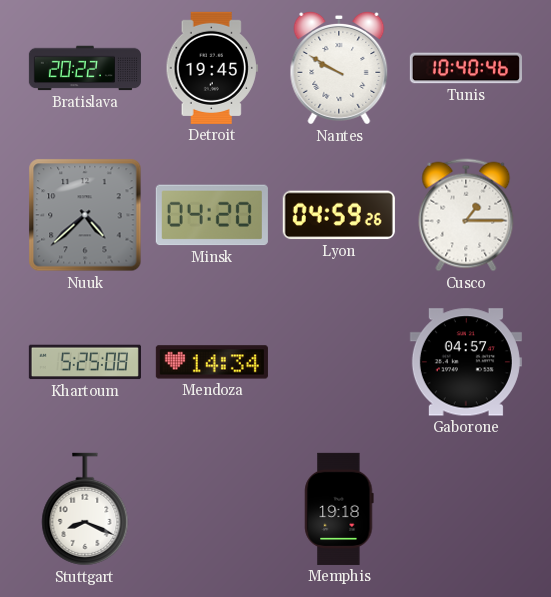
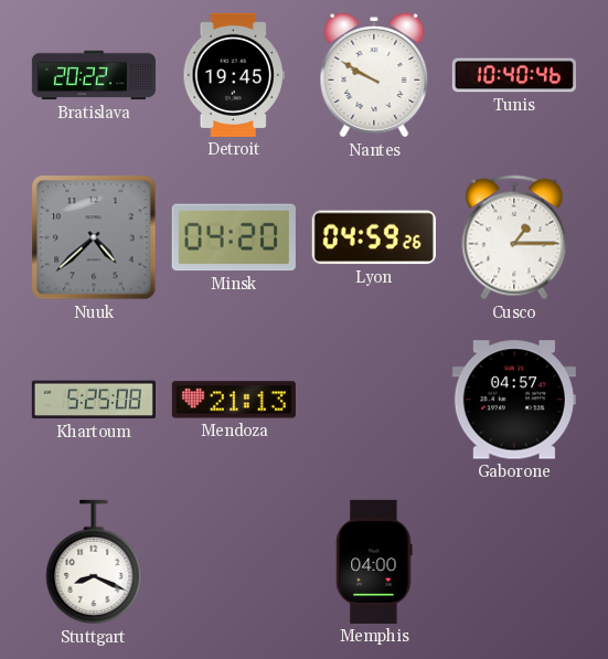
Mendoza: 14:34 -> 21:13
Memphis: 19:18 -> 04:00
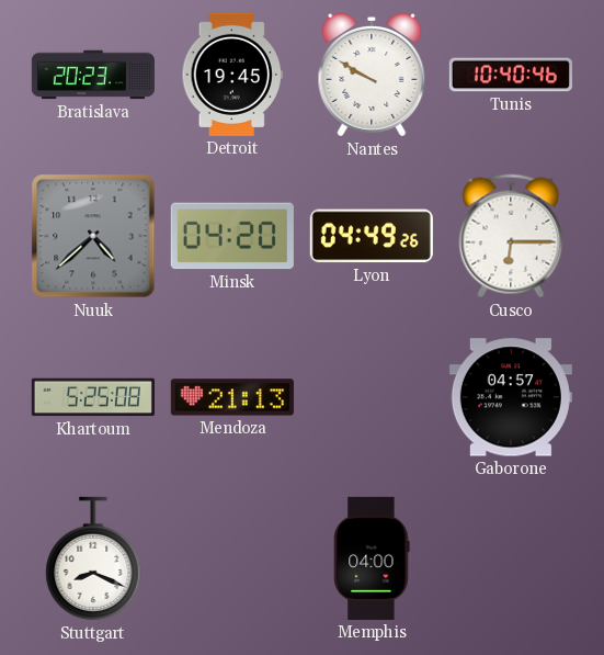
Bratislava: 20:22 -> 20:23
Lyon: 04:59 -> 04:49
Cusco: 1:15 -> 6:15
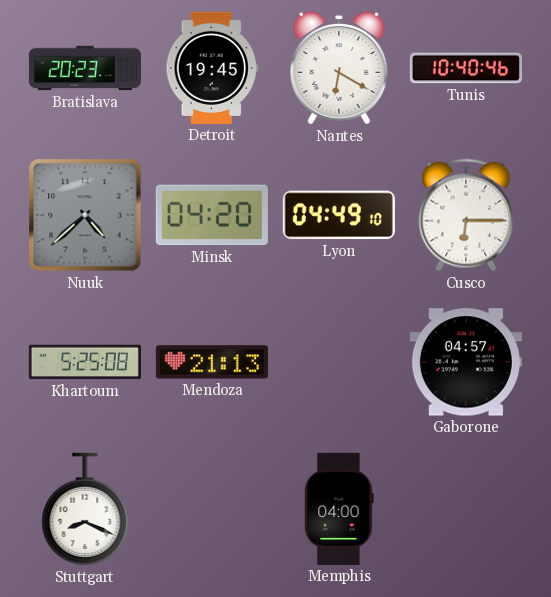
Nantes: 9:50 -> 6:20
Lyon: 04:49:26 -> 04:49:10
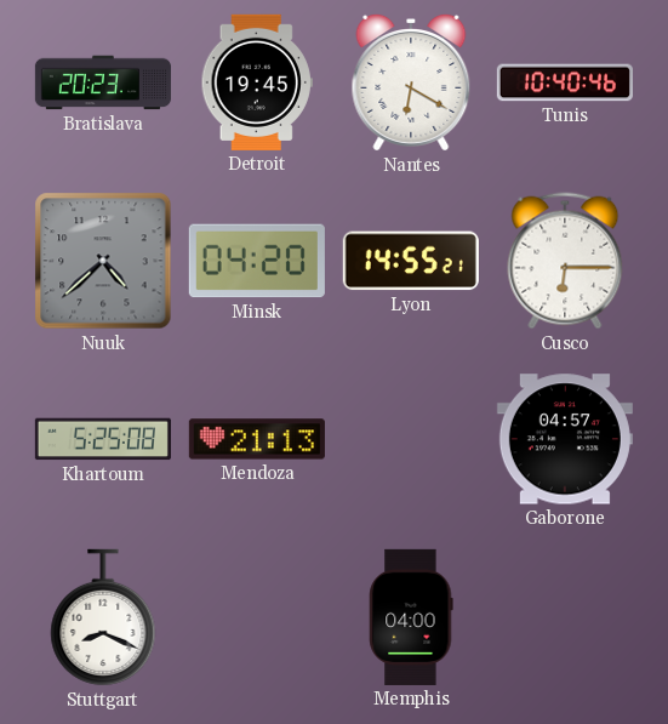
Lyon: 04:49 -> 14:55
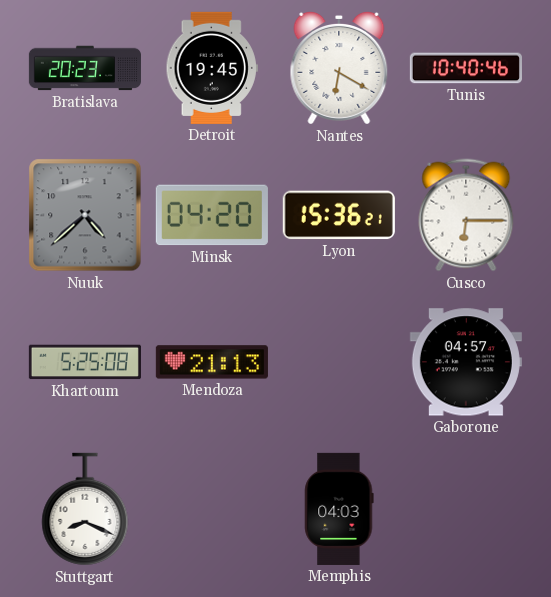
Lyon: 14:55 -> 15:36
Memphis: 04:00 -> 04:03
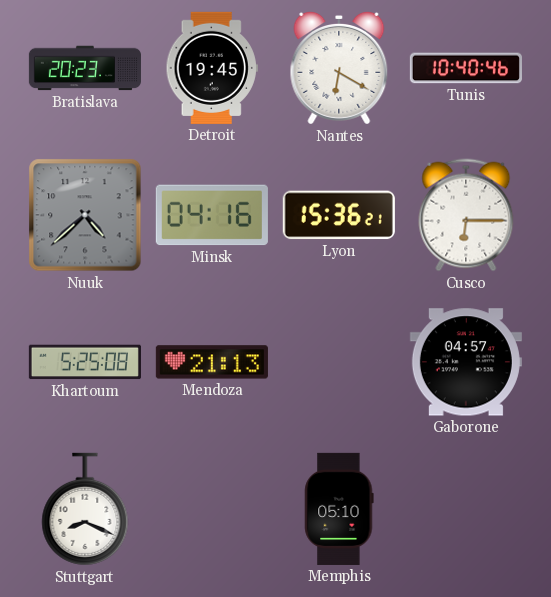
Minsk: 04:20 -> 04:16
Memphis: 04:03 -> 05:10
